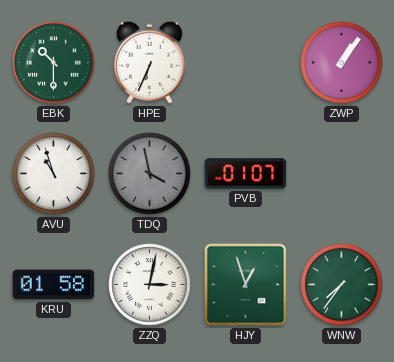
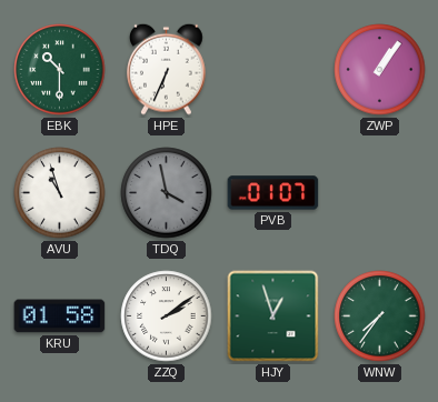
ZZQ: 3:02 -> 2:09
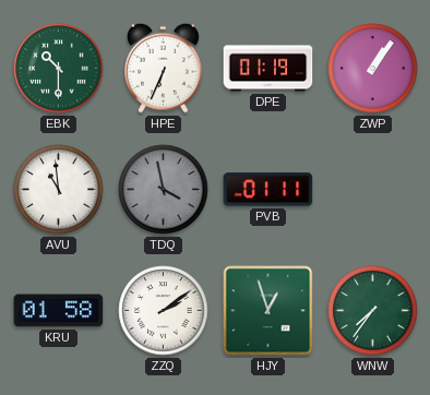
DPE: none -> 01:19
AVU: 10:57 -> 10:59
PVB: 01:07 -> 01:11
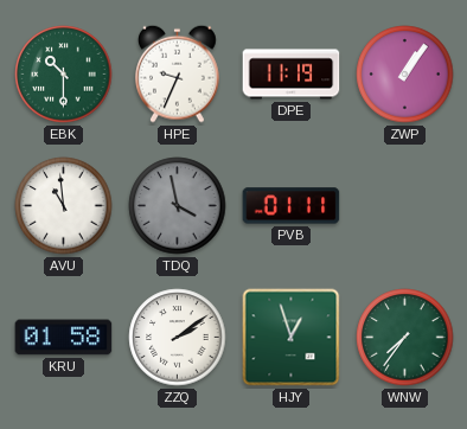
HPE: 6:34 -> 9:34
DPE: 01:19 -> 11:19
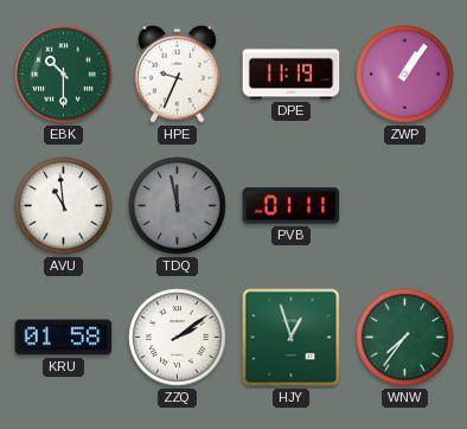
TDQ: 3:58 -> 11:58
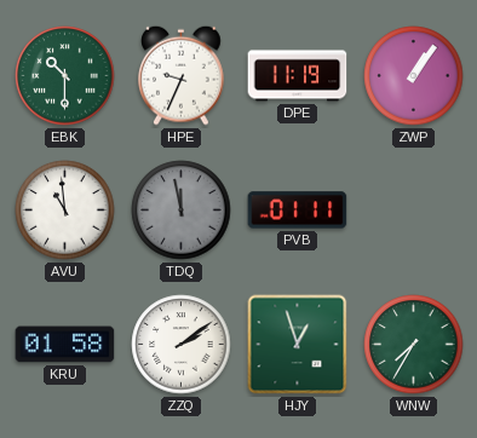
WNW: 7:36 -> 7:35
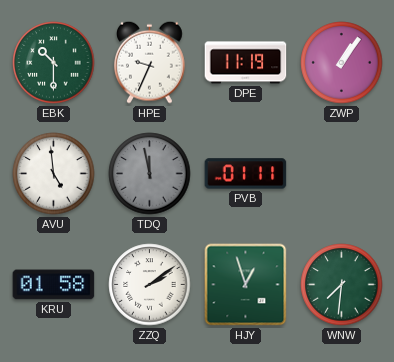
AVU: 10:59 -> 4:59
WNW: 7:35 -> 7:31
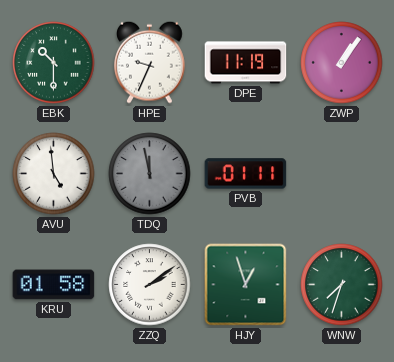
WNW: 7:31 -> 7:33
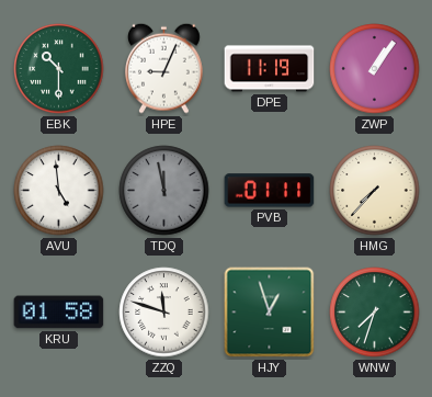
HPE: 9:34 -> 9:04
HMG: none -> 7:37
ZZQ: 2:09 -> 11:48
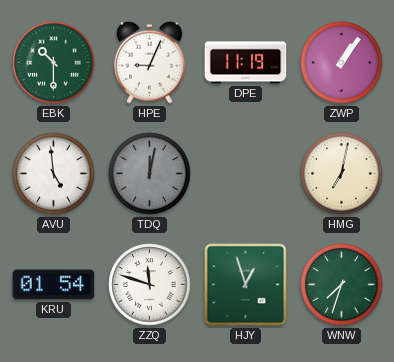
TDQ: 11:58 -> 12:02
PVB: 01:11 -> none
HMG: 7:37 -> 7:02
KRU: 01:58 -> 01:54
